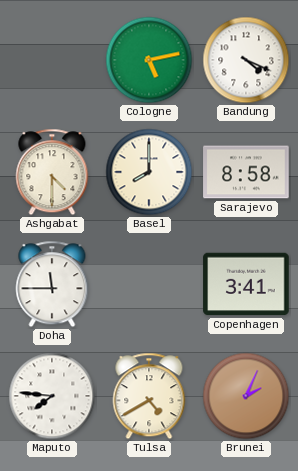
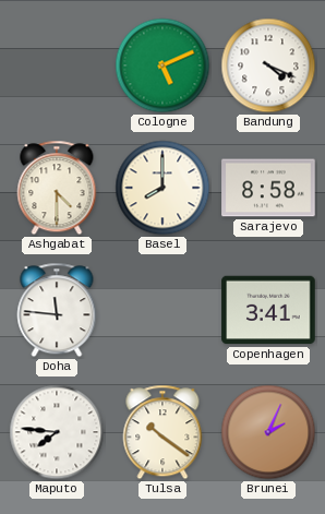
Cologne: 5:13 -> 5:11
Doha: 11:45 -> 11:46
Tulsa: 4:40 -> 10:21
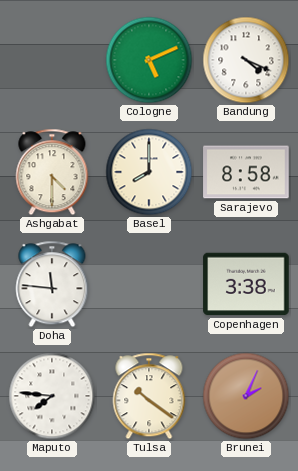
Copenhagen: 3:41 -> 3:38
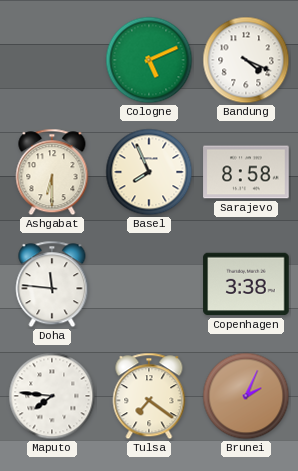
Ashgabat: 4:30 -> 6:30
Basel: 8:00 -> 7:56
Tulsa: 10:21 -> 7:21
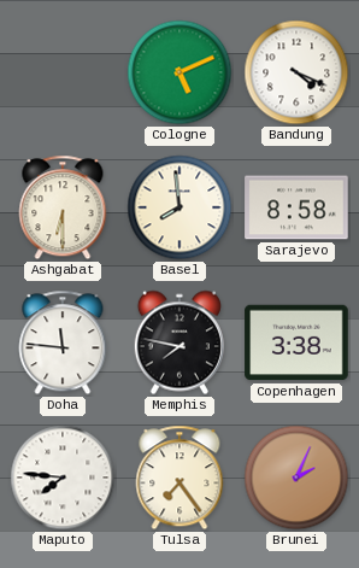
Basel: 7:56 -> 7:59
Memphis: none -> 7:47
Tulsa: 7:21 -> 7:24
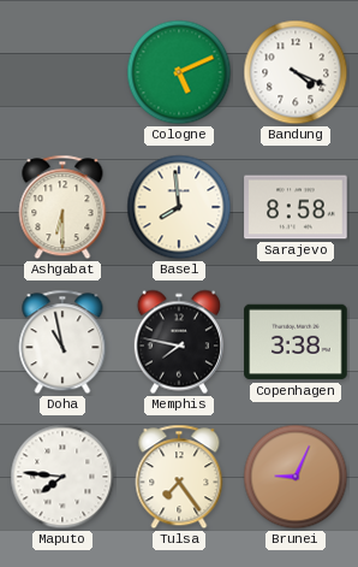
Doha: 11:46 -> 10:58
Brunei: 2:04 -> 9:04
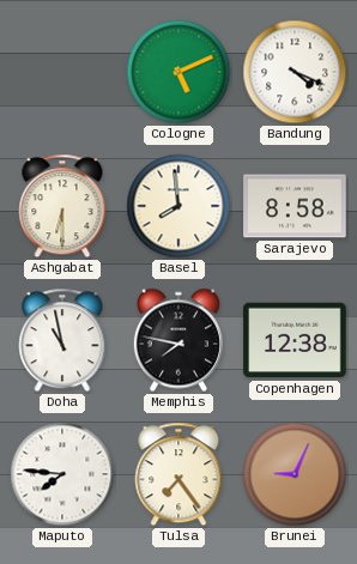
Copenhagen: 3:38 -> 12:38
